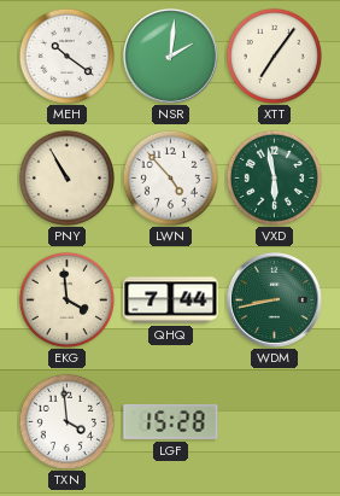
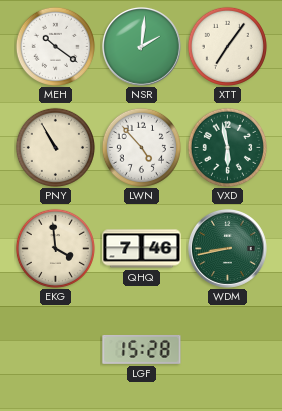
QHQ: 7:44 -> 7:46
TXN: 3:59 -> none
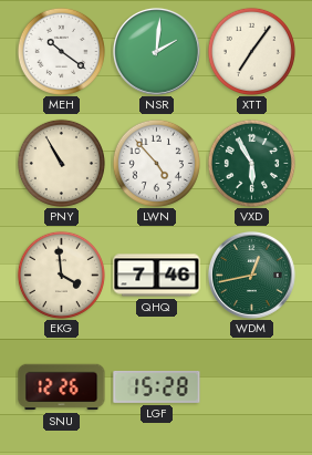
VXD: 5:58 -> 5:55
WDM: 8:43 -> 12:43
SNU: none -> 12:26
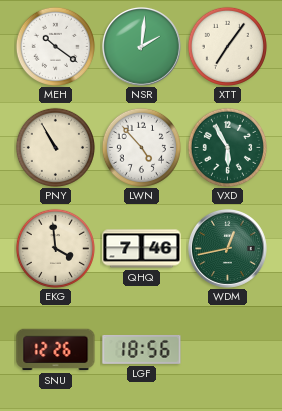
LGF: 15:28 -> 18:56
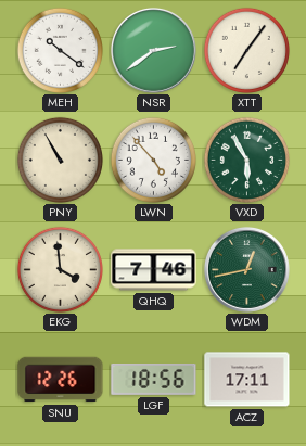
NSR: 2:01 -> 2:39
ACZ: none -> 17:11
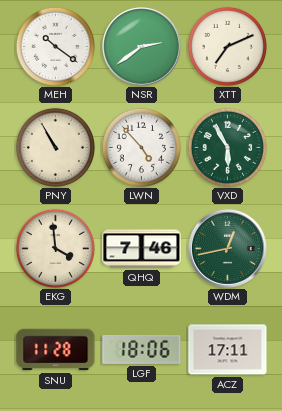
XTT: 7:06 -> 7:11
SNU: 12:26 -> 11:28
LGF: 18:56 -> 18:06
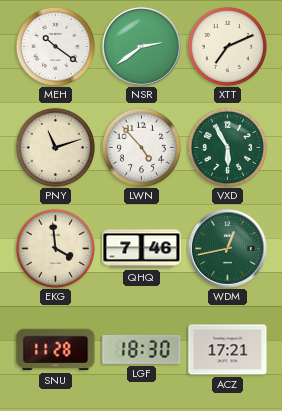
PNY: 10:55 -> 11:12
LGF: 18:06 -> 18:30
ACZ: 17:11 -> 17:21
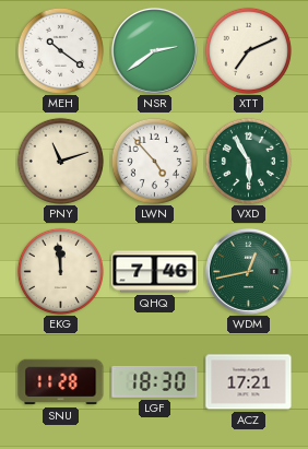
EKG: 3:59 -> 11:59
